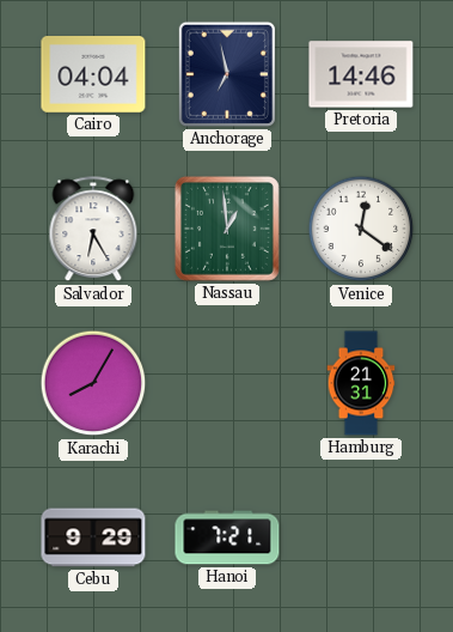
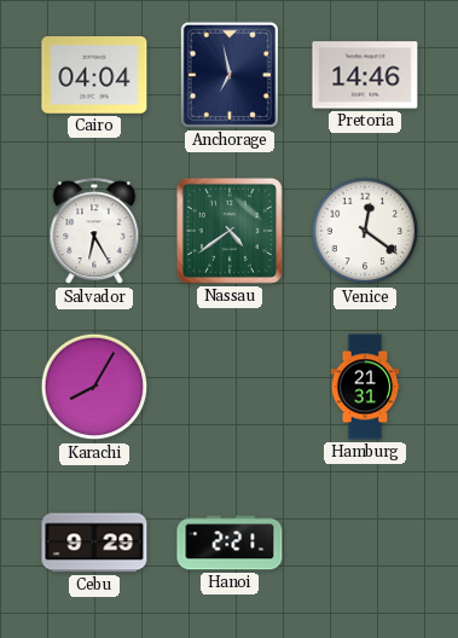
Nassau: 12:59 -> 4:39
Hanoi: 7:21 -> 2:21
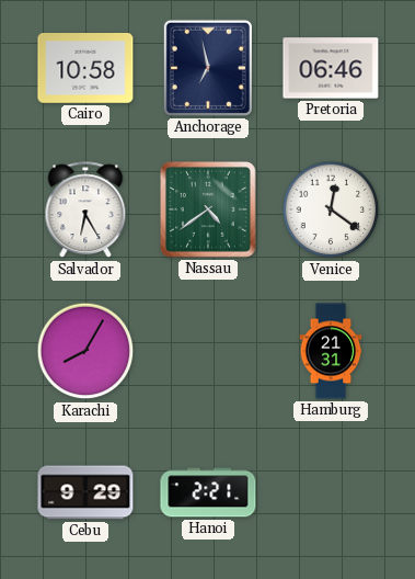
Cairo: 04:04 -> 10:58
Pretoria: 14:46 -> 06:46
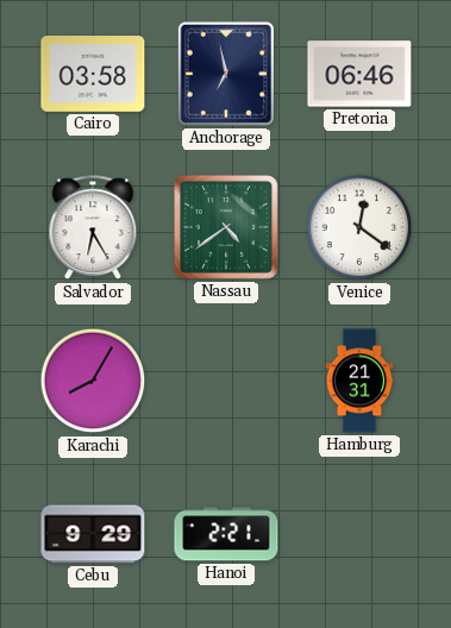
Cairo: 10:58 -> 03:58
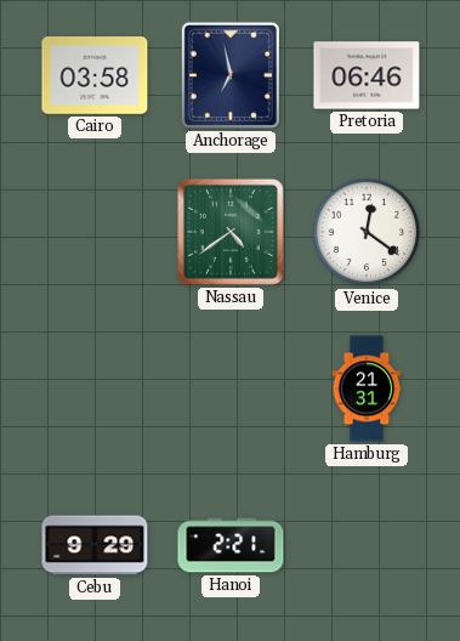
Salvador: 6:25 -> none
Karachi: 8:05 -> none
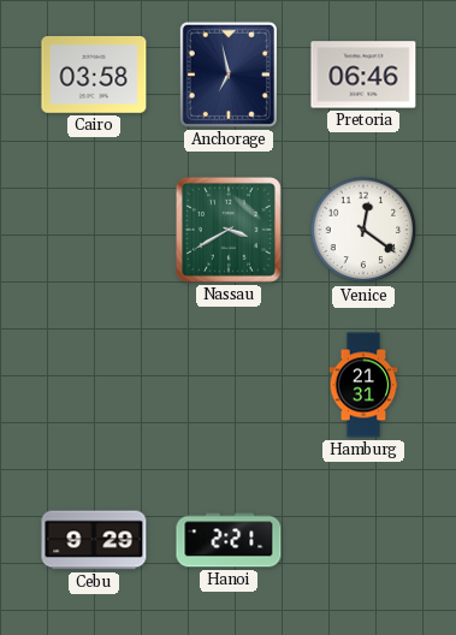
Nassau: 4:39 -> 3:40
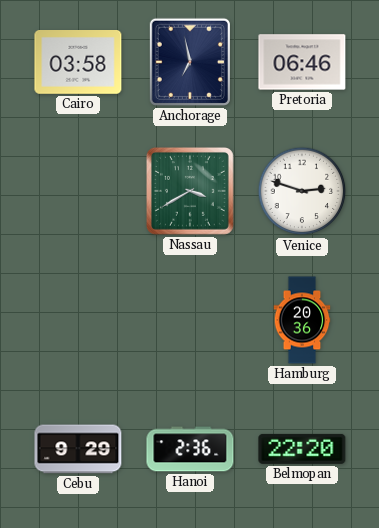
Venice: 12:21 -> 2:48
Hamburg: 21:31 -> 20:36
Hanoi: 2:21 -> 2:36
Belmopan: none -> 22:20
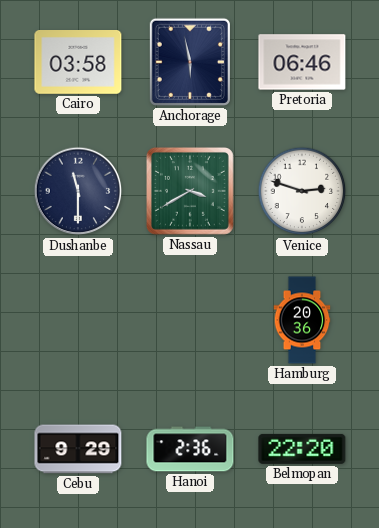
Anchorage: 6:58 -> 5:58
Dushanbe: none -> 11:30
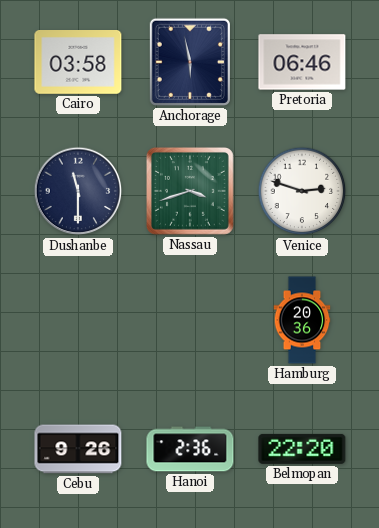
Nassau: 3:40 -> 3:42
Cebu: 9:29 -> 9:26
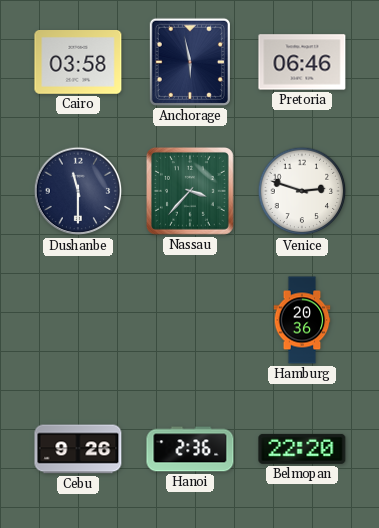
Nassau: 3:42 -> 3:37
